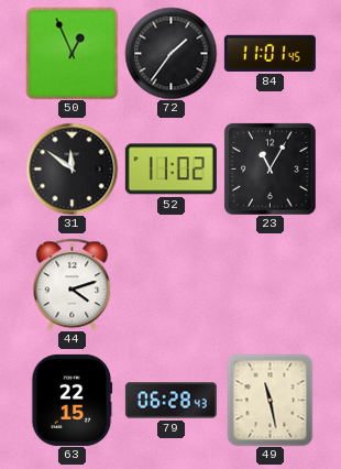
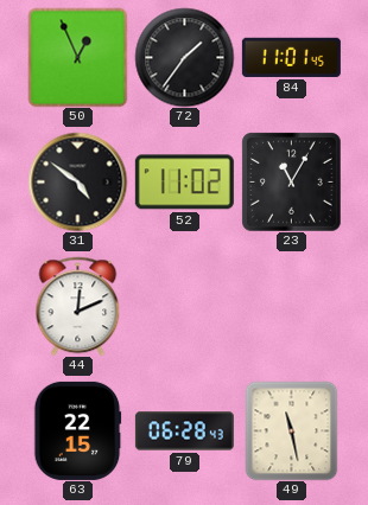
31: 11:51 -> 4:51
44: 4:12 -> 12:11
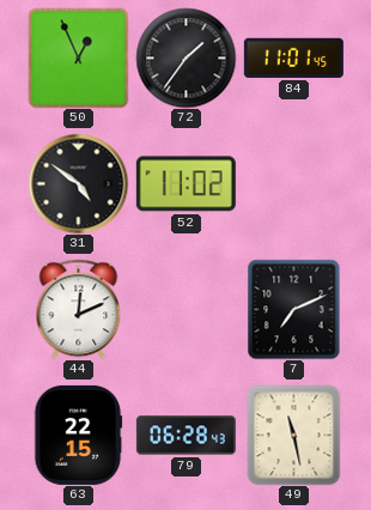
23: 11:05 -> none
7: none -> 7:11
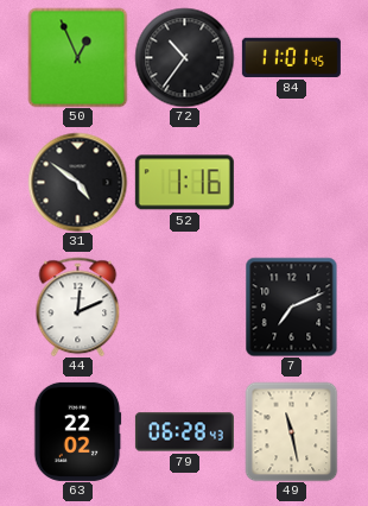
72: 1:36 -> 10:36
52: 11:02 -> 1:16
63: 22:15 -> 22:02
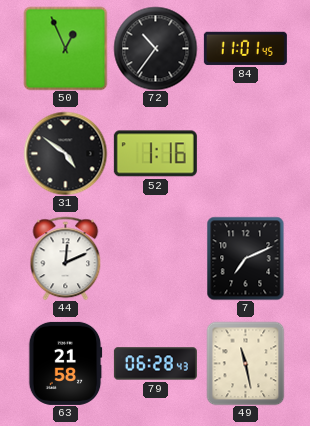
63: 22:02 -> 21:58
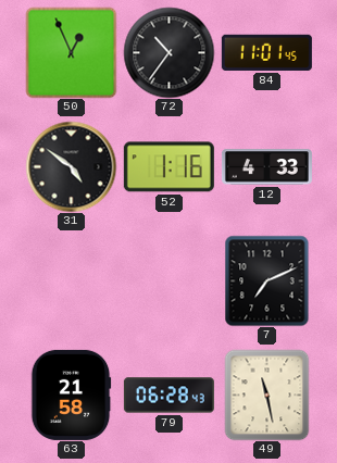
12: none -> 4:33
44: 12:11 -> none
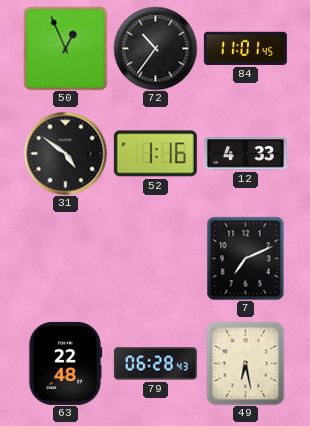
63: 21:58 -> 22:48
49: 11:28 -> 6:28
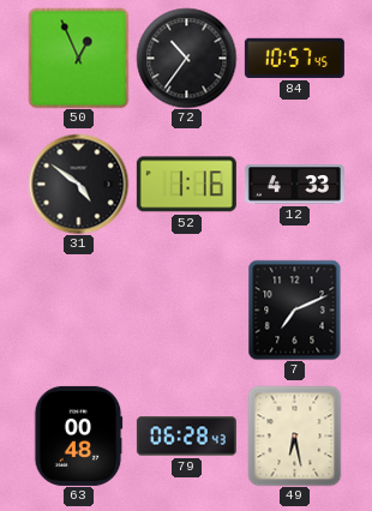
84: 11:01 -> 10:57
63: 22:48 -> 00:48
